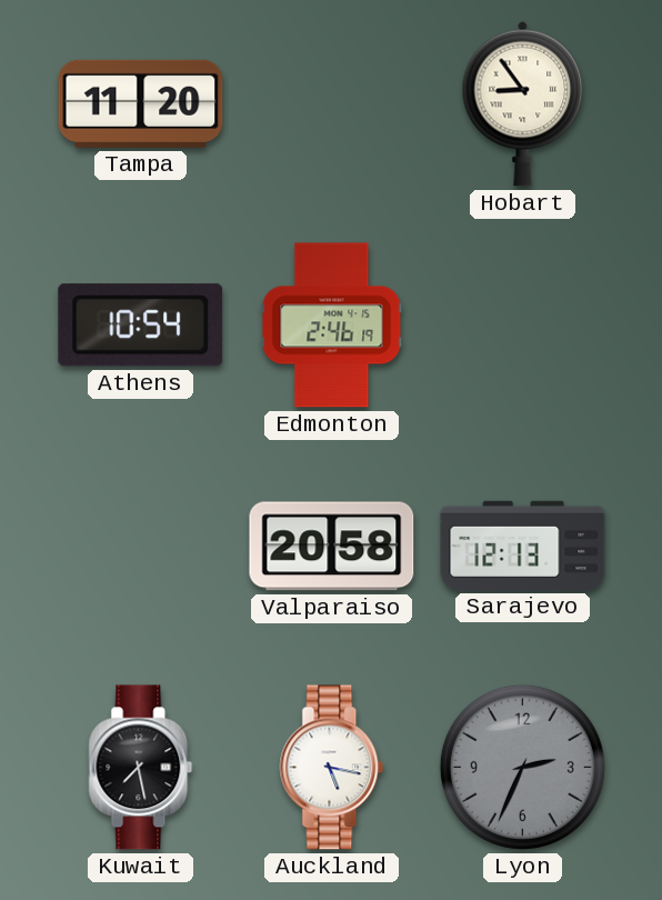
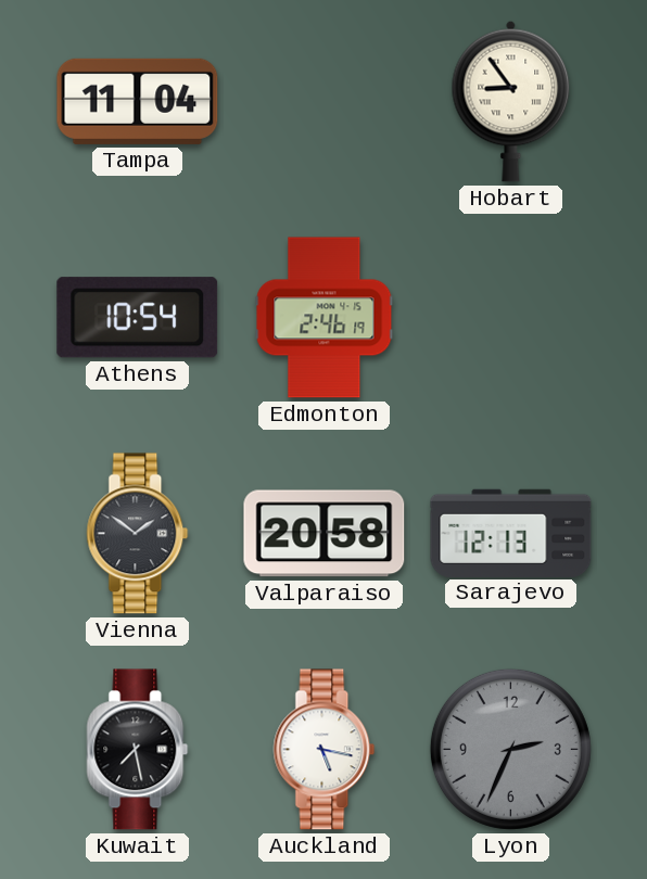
Tampa: 11:20 -> 11:04
Vienna: none -> 1:51
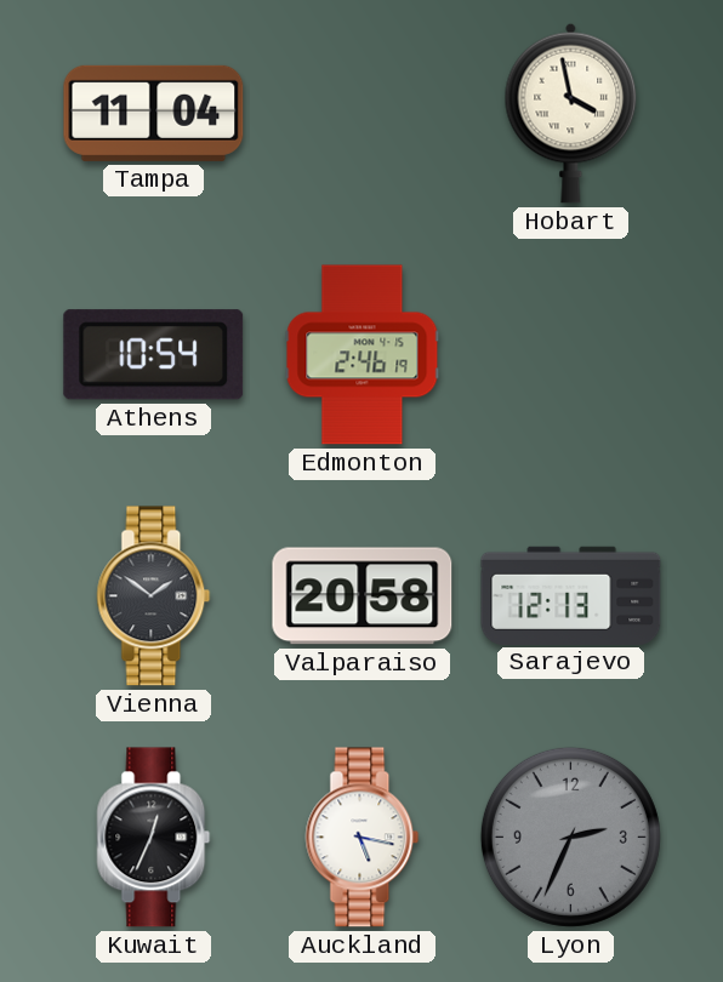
Hobart: 8:54 -> 3:58
Kuwait: 7:28 -> 12:34
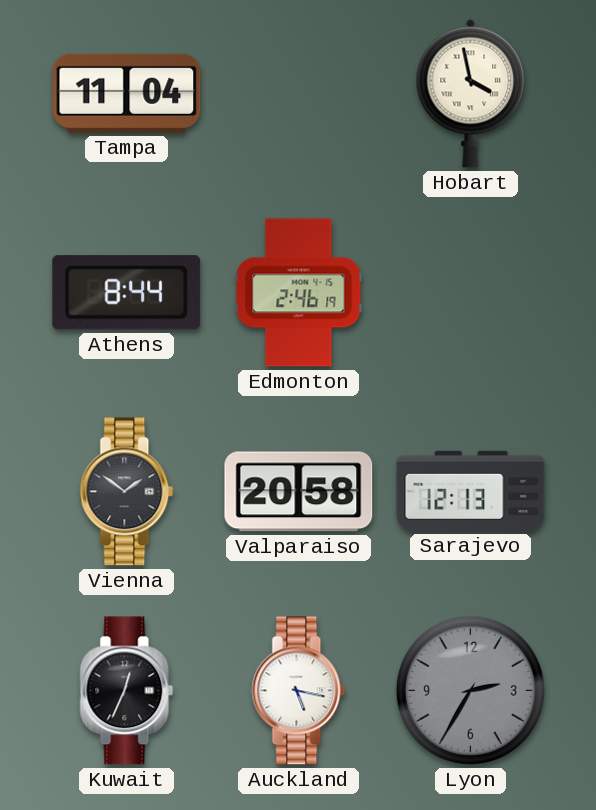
Athens: 10:54 -> 8:44
Lyon: 2:34 -> 2:35
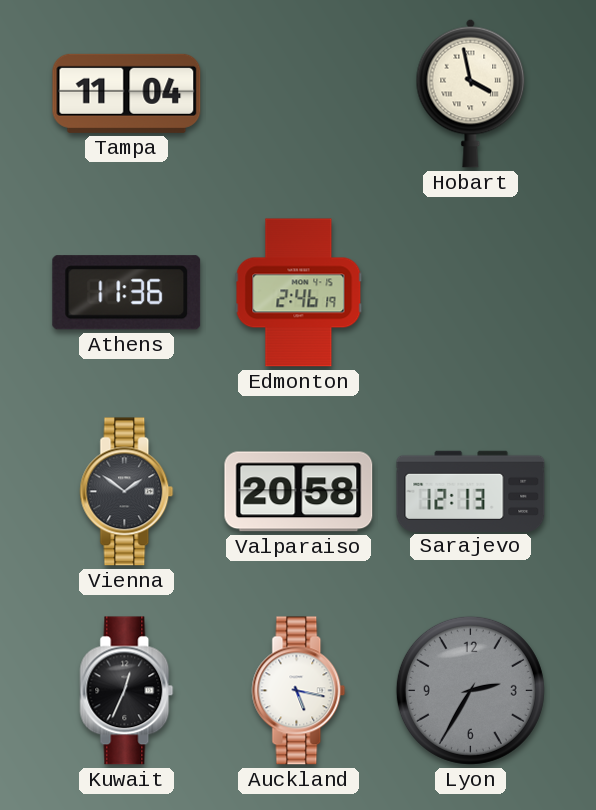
Athens: 8:44 -> 11:36
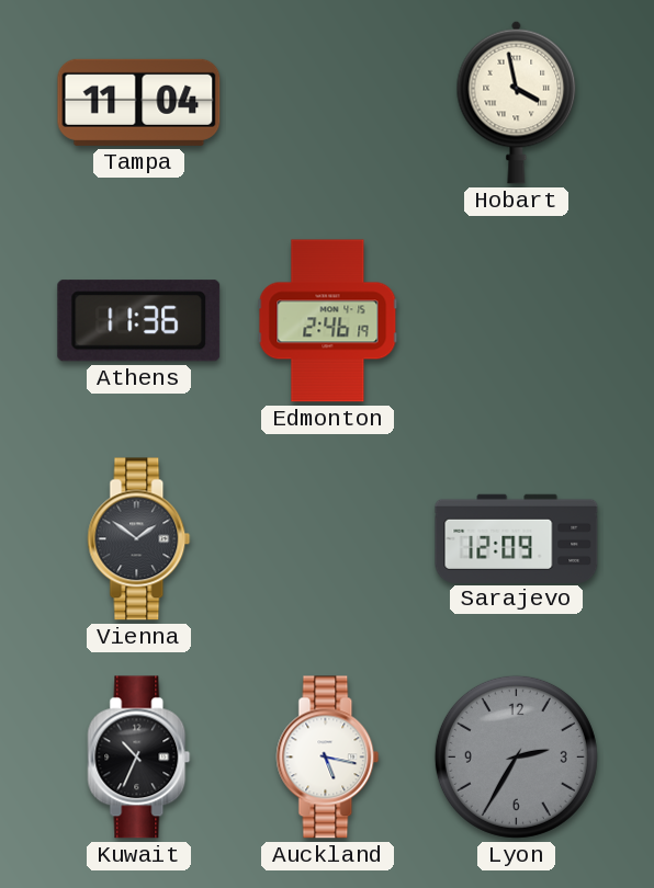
Valparaiso: 20:58 -> none
Sarajevo: 12:13 -> 12:09
Kuwait: 12:34 -> 10:34
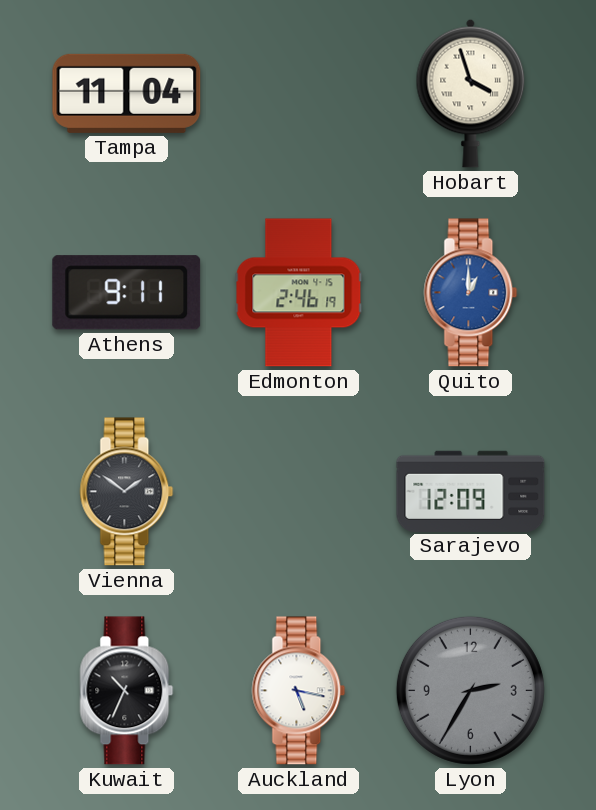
Hobart: 3:58 -> 3:57
Athens: 11:36 -> 9:11
Quito: none -> 1:00
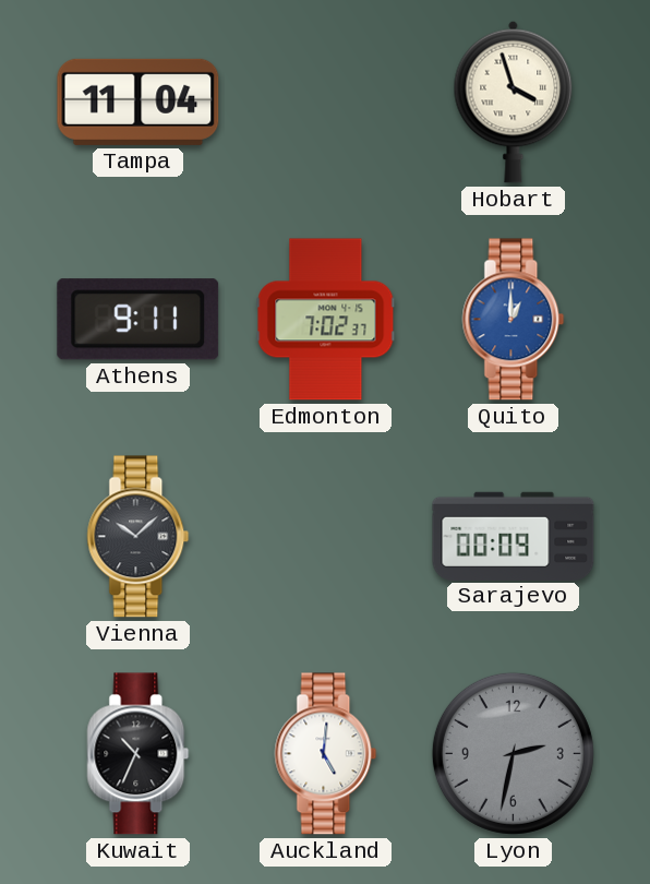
Edmonton: 2:46 -> 7:02
Vienna: 1:51 -> 10:08
Sarajevo: 12:09 -> 00:09
Auckland: 5:17 -> 5:01
Lyon: 2:35 -> 2:32
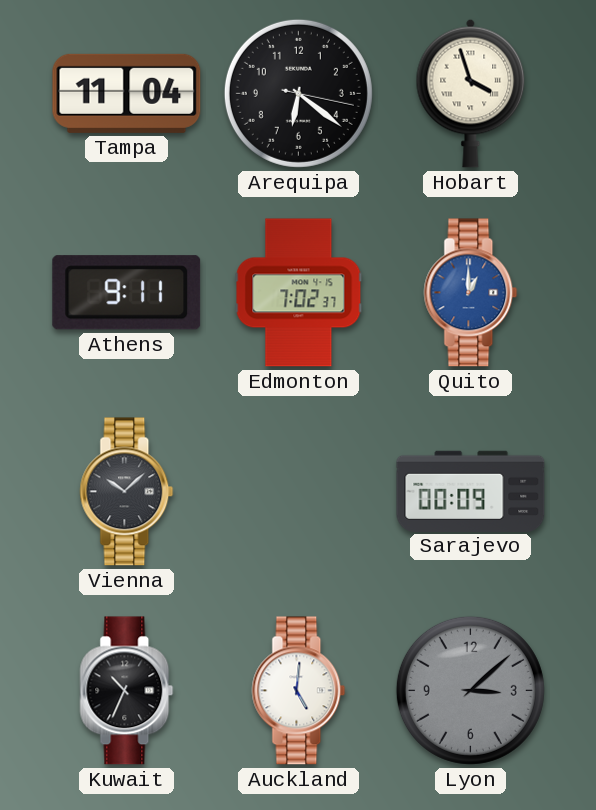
Arequipa: none -> 6:21
Lyon: 2:32 -> 3:08
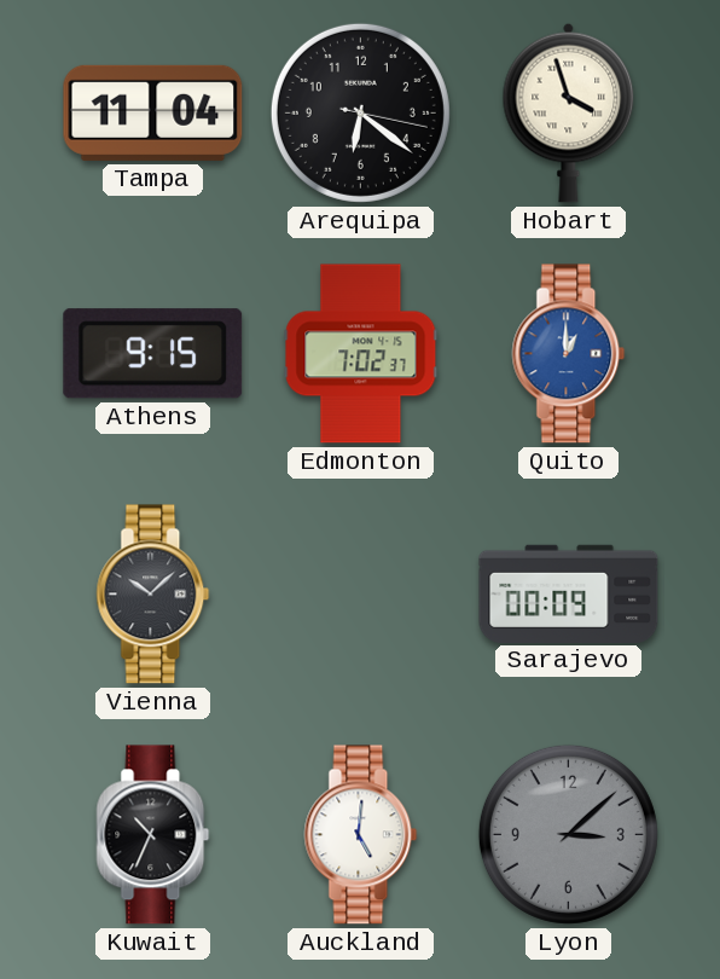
Athens: 9:11 -> 9:15
